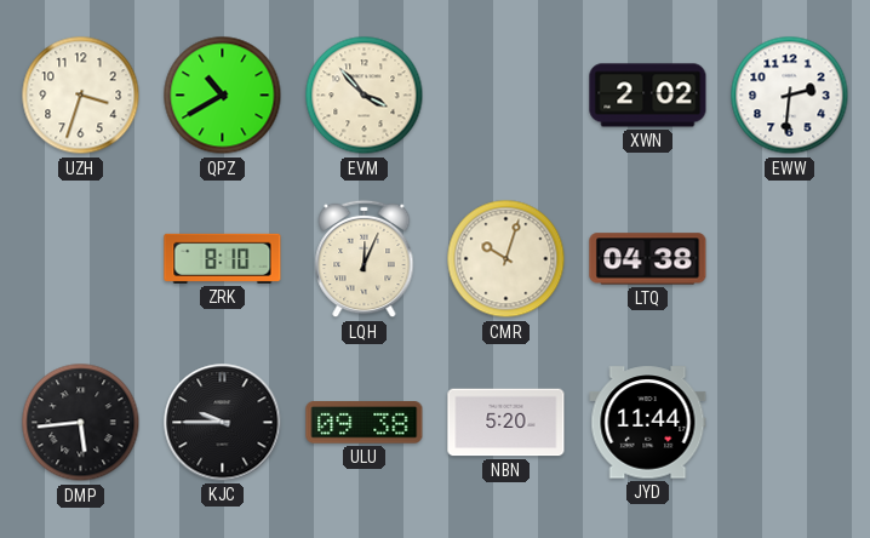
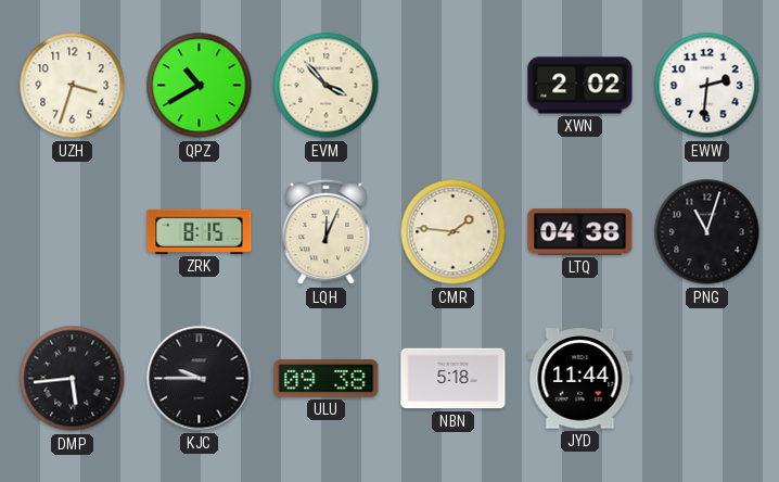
ZRK: 8:10 -> 8:15
CMR: 10:03 -> 1:46
PNG: none -> 11:03
NBN: 5:20 -> 5:18
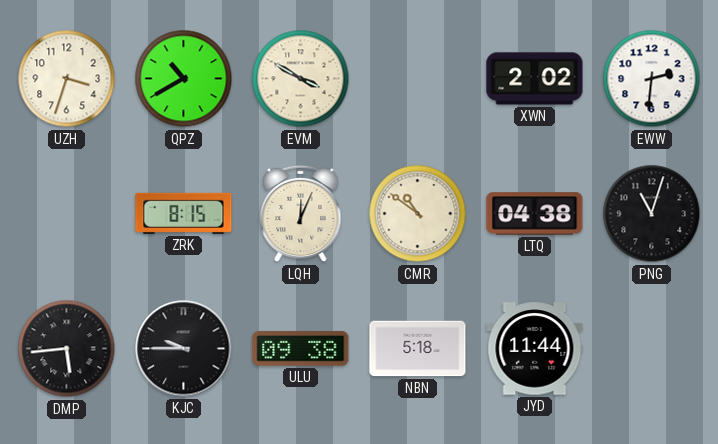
EVM: 3:53 -> 3:50
CMR: 1:46 -> 10:51
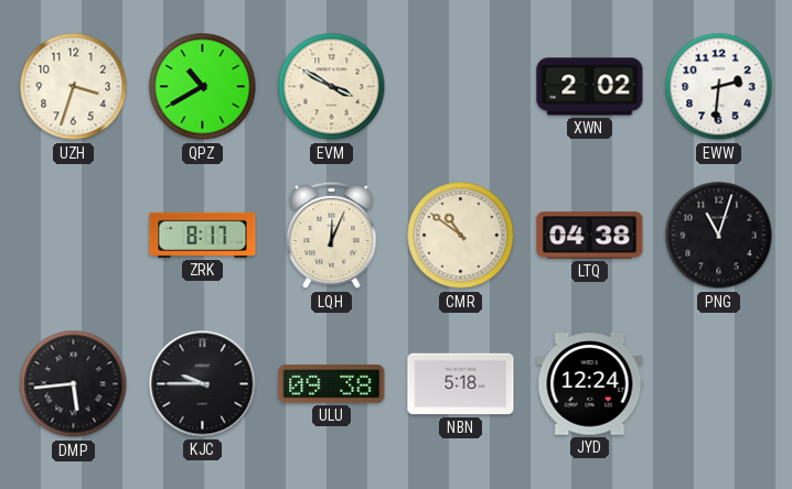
ZRK: 8:15 -> 8:17
JYD: 11:44 -> 12:24
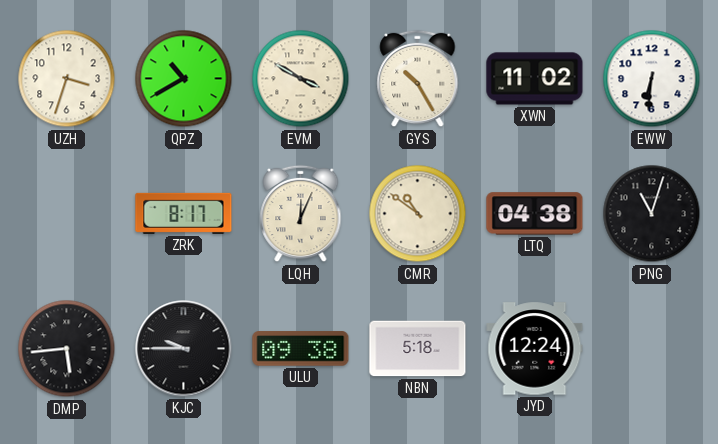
GYS: none -> 10:25
XWN: 2:02 -> 11:02
EWW: 2:31 -> 6:31
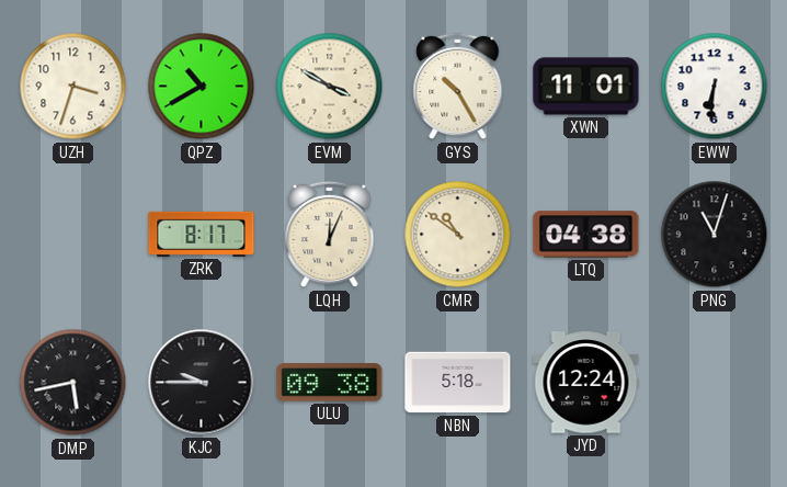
XWN: 11:02 -> 11:01
DMP: 5:44 -> 5:43
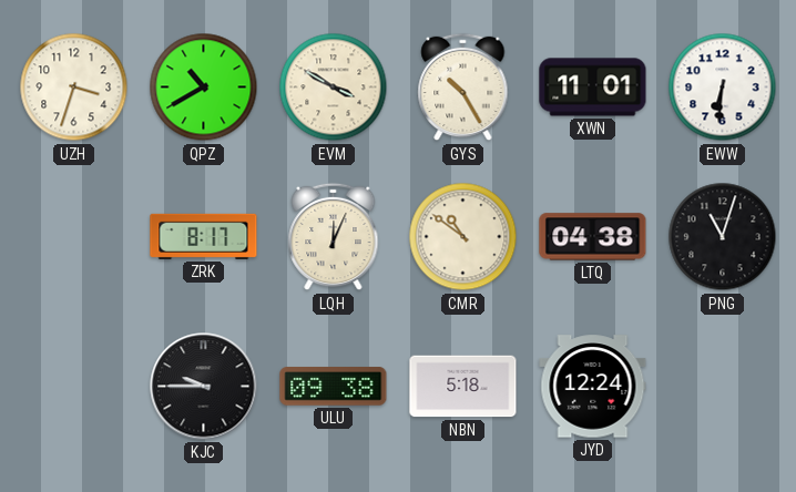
DMP: 5:43 -> none
